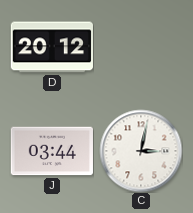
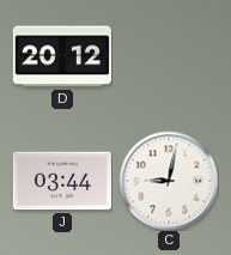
C: 3:02 -> 9:02
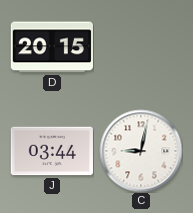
D: 20:12 -> 20:15
